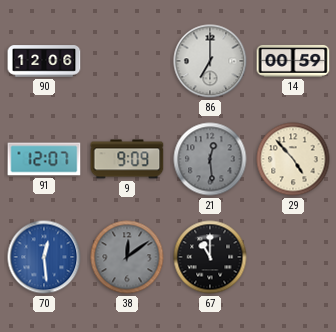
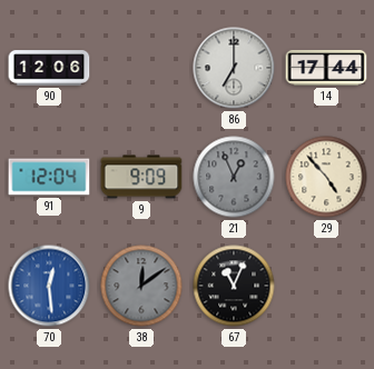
14: 00:59 -> 17:44
91: 12:07 -> 12:04
21: 12:29 -> 12:56
67: 11:00 -> 11:04
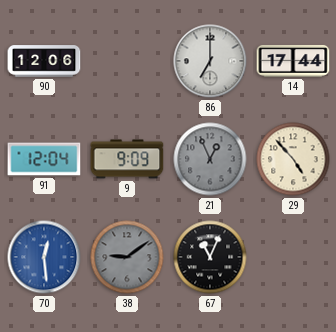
38: 12:09 -> 9:09
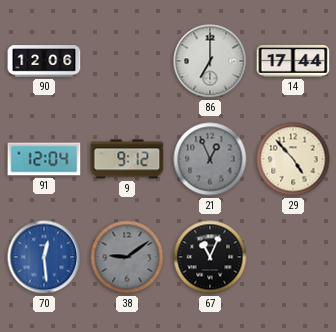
9: 9:09 -> 9:12
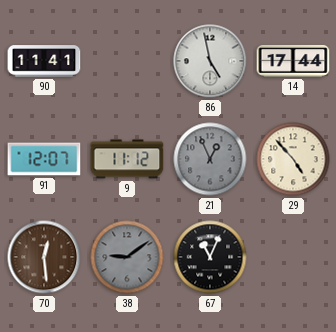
90: 12:06 -> 11:41
86: 7:00 -> 4:58
91: 12:04 -> 12:07
9: 9:12 -> 11:12
70 dial: blue -> brown
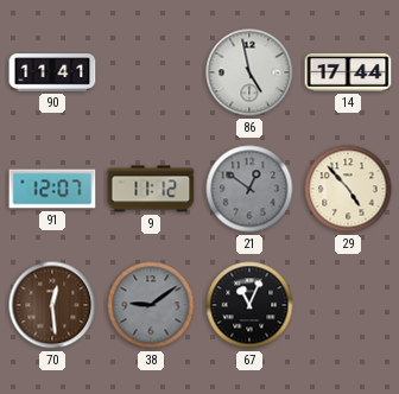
21: 12:56 -> 12:51
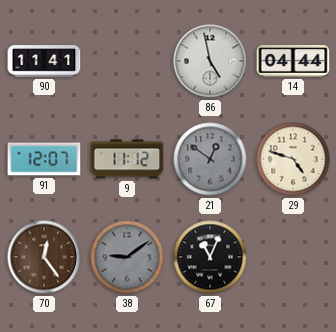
14: 17:44 -> 04:44
29: 4:53 -> 4:48
70: 12:29 -> 12:24
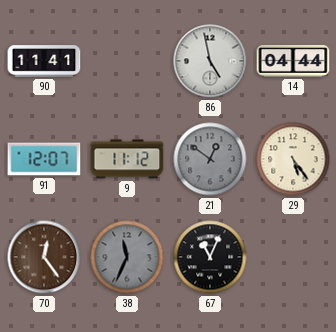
29: 4:48 -> 5:24
38: 9:09 -> 11:34
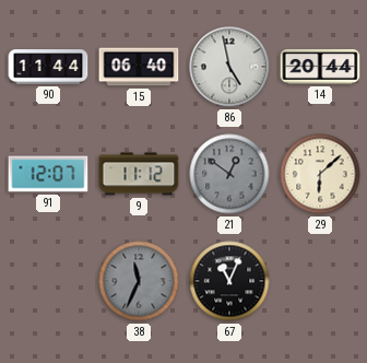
90: 11:41 -> 11:44
15: none -> 06:40
14: 04:44 -> 20:44
29: 5:24 -> 6:08
70: 12:24 -> none
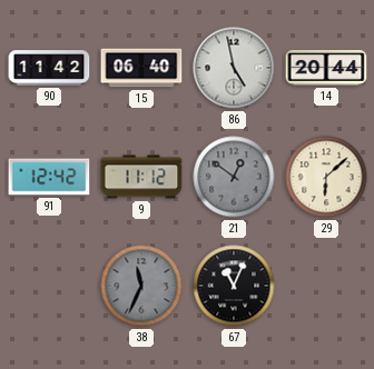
90: 11:44 -> 11:42
91: 12:07 -> 12:42
